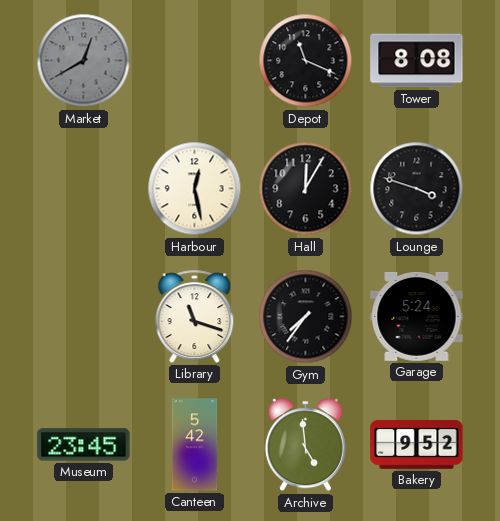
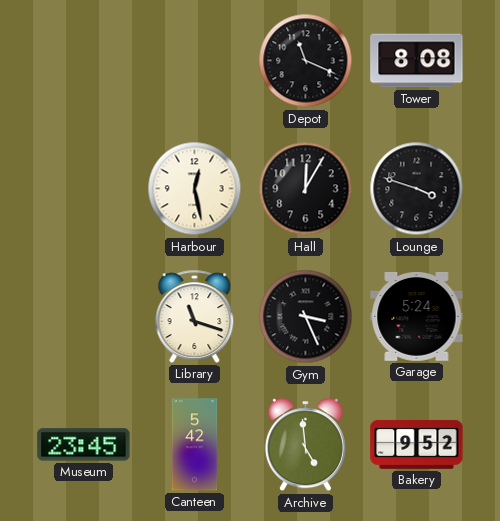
Market: 12:40 -> none
Gym: 7:36 -> 3:26
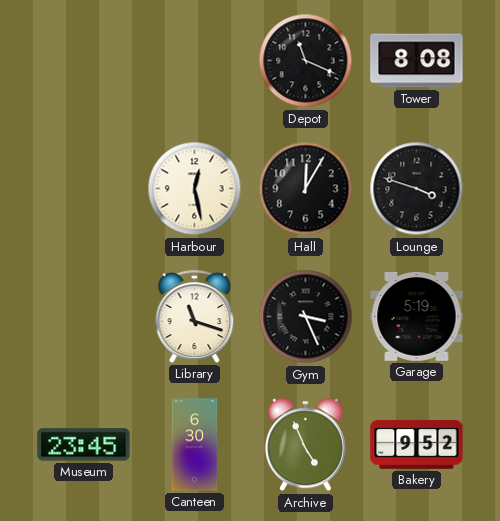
Garage: 5:24 -> 5:19
Canteen: 5:42 -> 6:30
Archive: 4:59 -> 4:56
